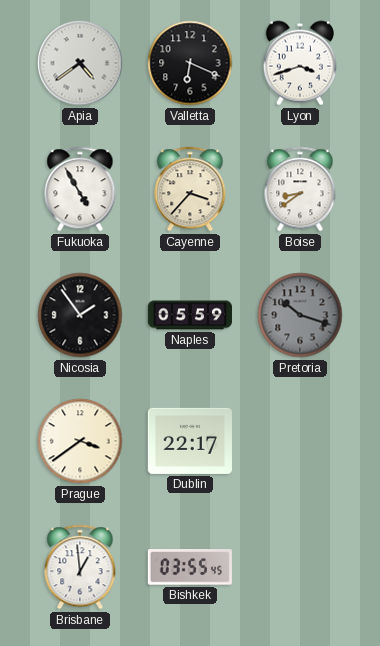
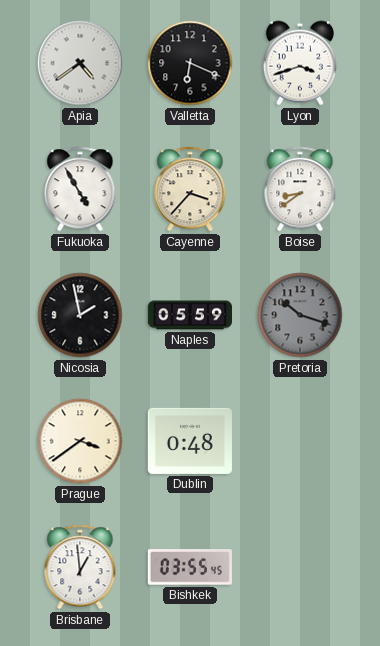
Nicosia: 1:54 -> 1:58
Dublin: 22:17 -> 0:48
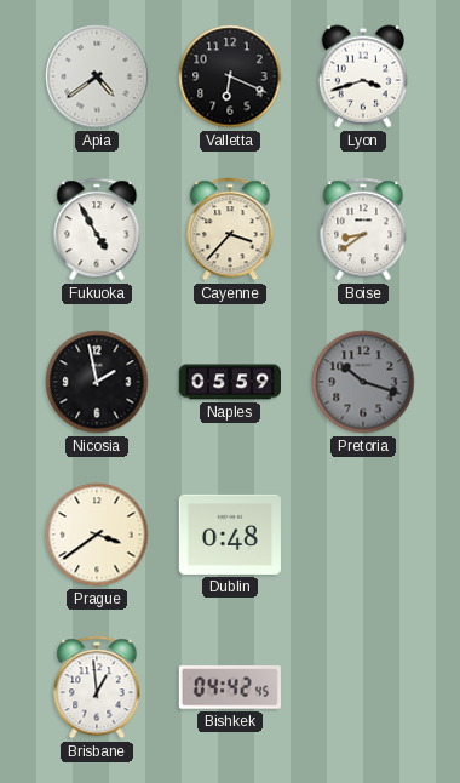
Bishkek: 03:55 -> 04:42
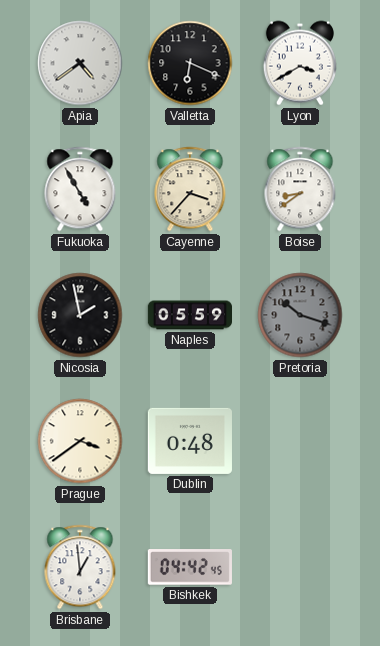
Lyon: 3:42 -> 3:40
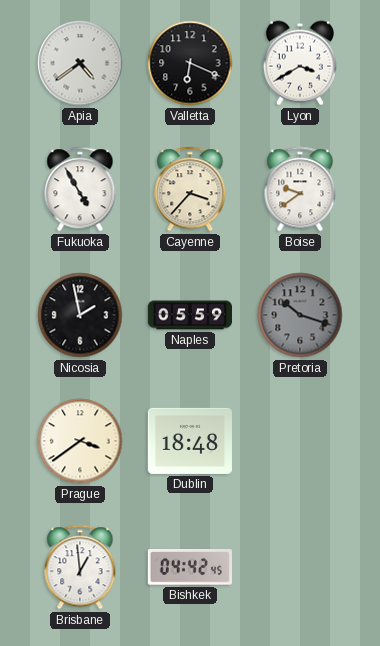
Boise: 8:39 -> 9:39
Dublin: 0:48 -> 18:48
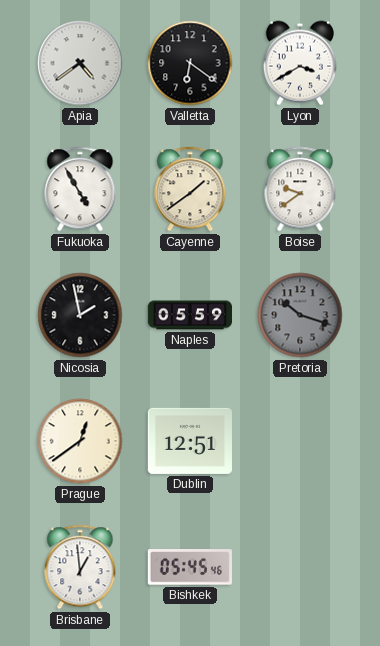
Valletta: 6:19 -> 6:21
Cayenne: 3:37 -> 1:39
Prague: 3:39 -> 12:39
Dublin: 18:48 -> 12:51
Bishkek: 04:42 -> 05:45
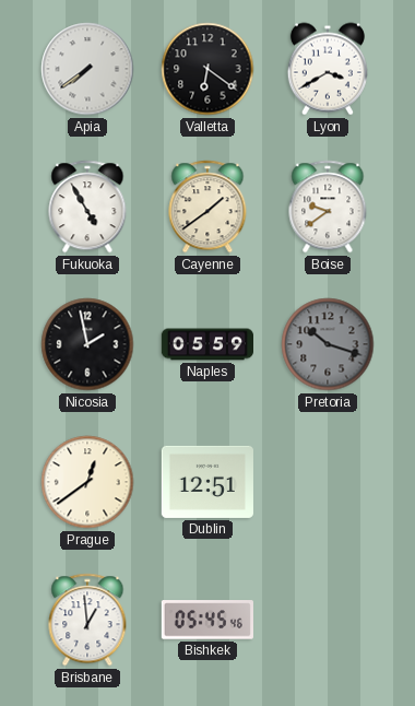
Apia: 4:39 -> 7:39
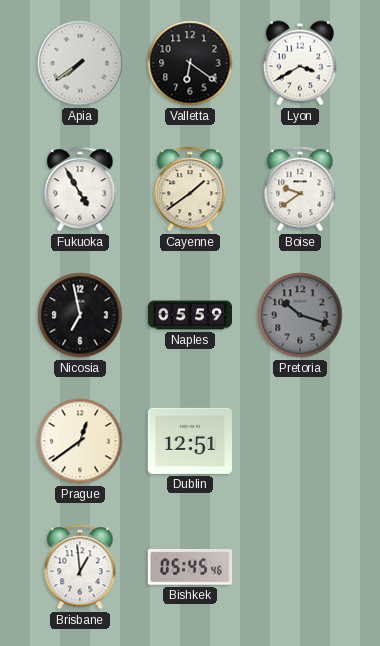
Nicosia: 1:58 -> 6:58
